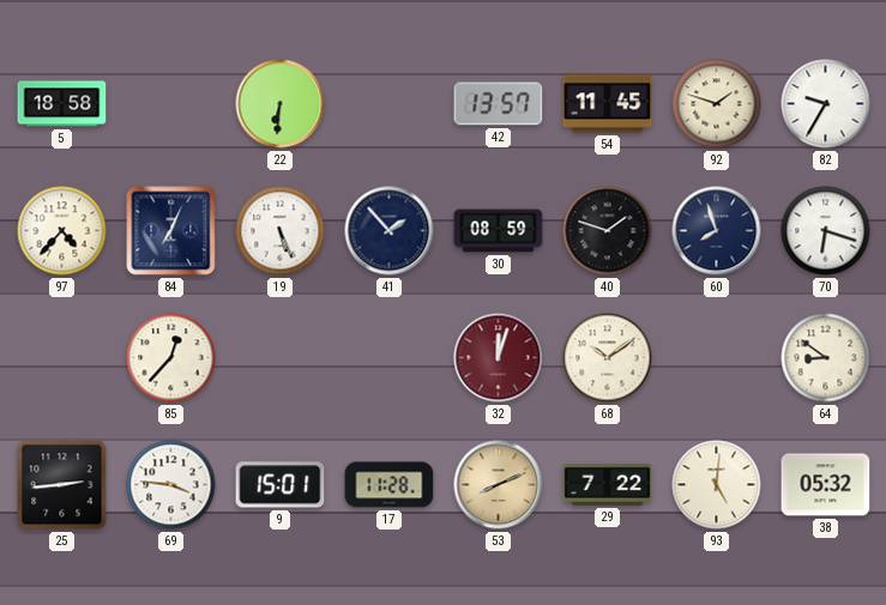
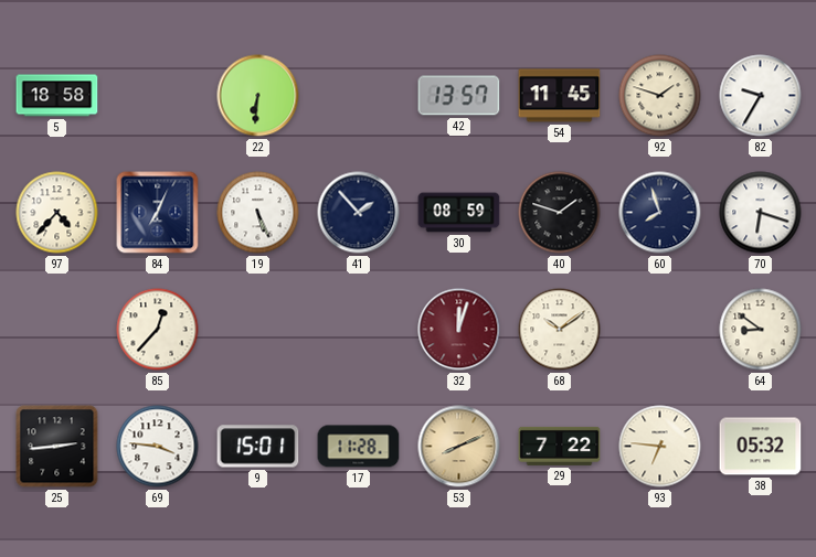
93: 5:01 -> 6:46
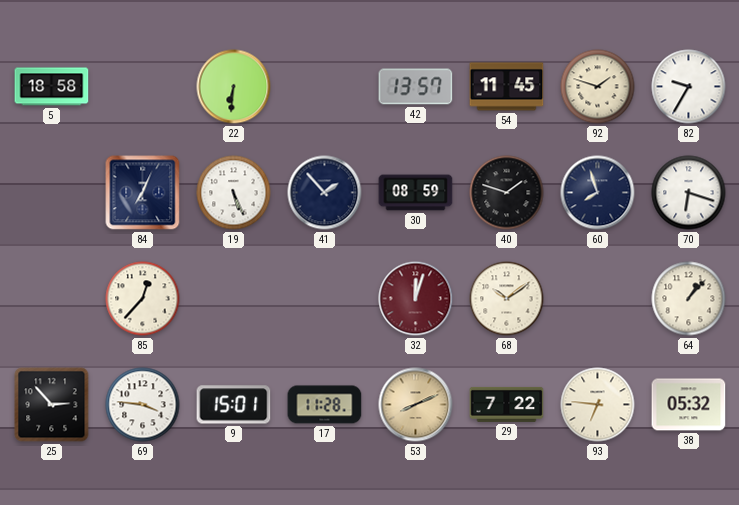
97: 4:37 -> none
64: 8:51 -> 1:07
25: 2:44 -> 2:53
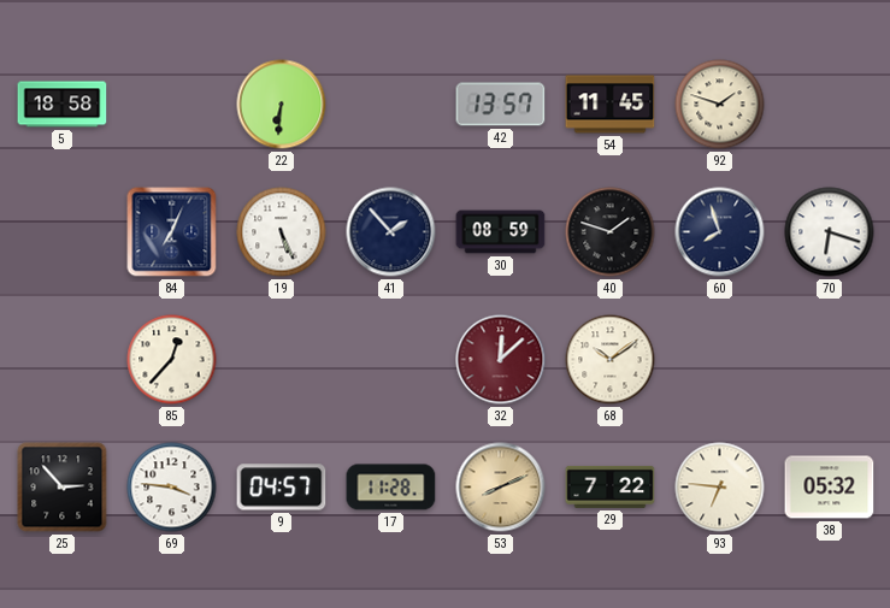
82: 9:35 -> none
32: 12:03 -> 12:08
64: 1:07 -> none
9: 15:01 -> 04:57
